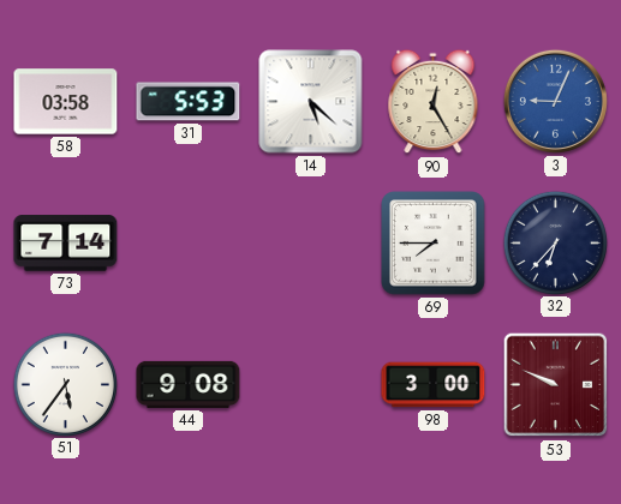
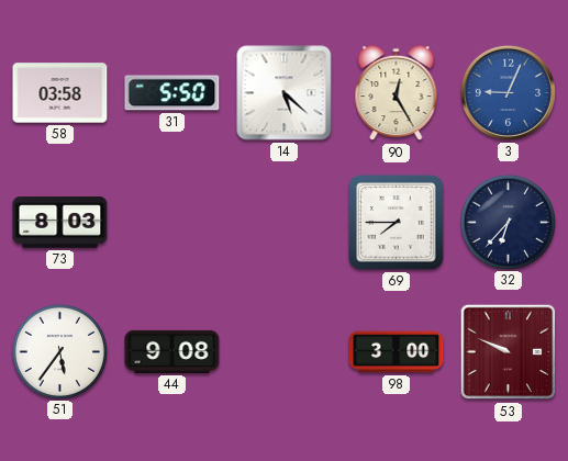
31: 5:53 -> 5:50
73: 7:14 -> 8:03
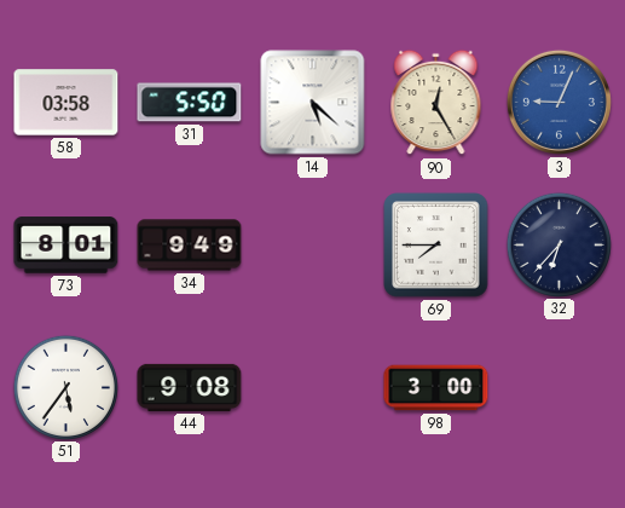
73: 8:03 -> 8:01
34: none -> 9:49
53: 9:49 -> none
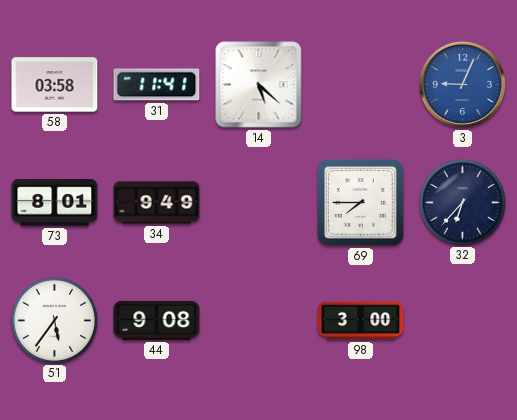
31: 5:50 -> 11:41
90: 12:25 -> none
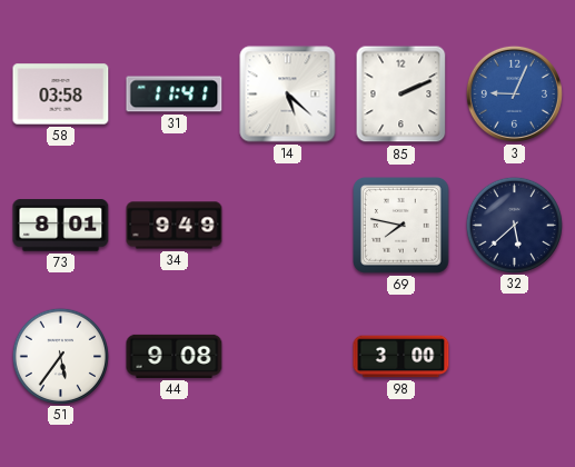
85: none -> 2:11
69: 7:45 -> 7:47
32: 6:37 -> 5:38
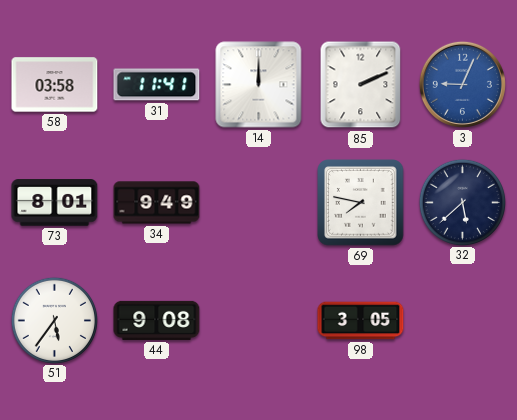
14: 5:22 -> 12:00
98: 3:00 -> 3:05
